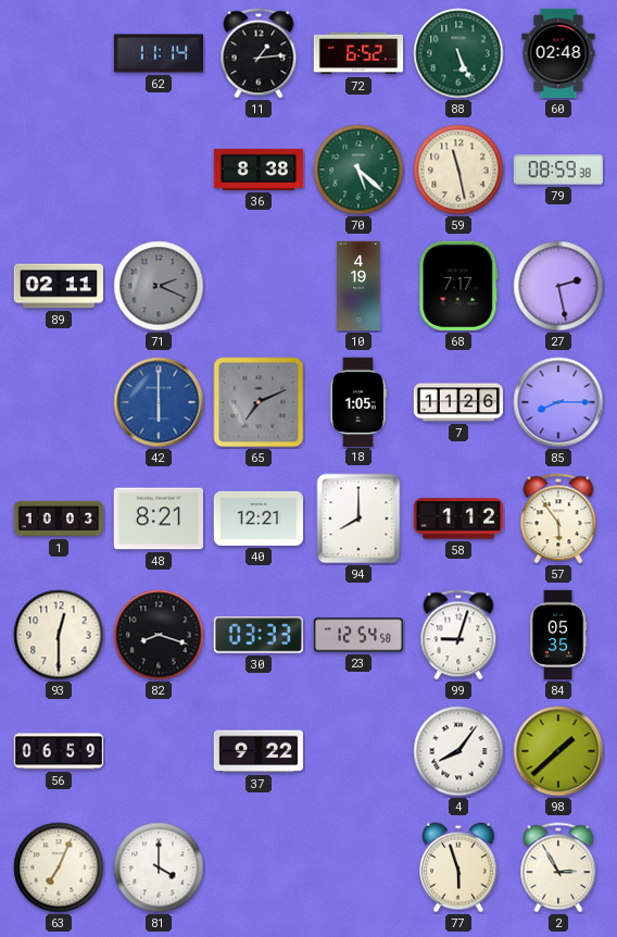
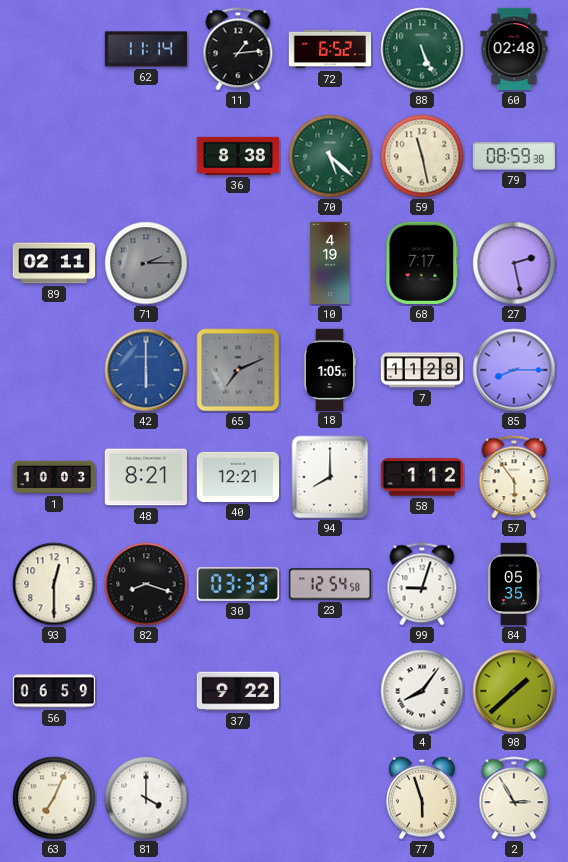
71: 2:19 -> 2:15
7: 11:26 -> 11:28
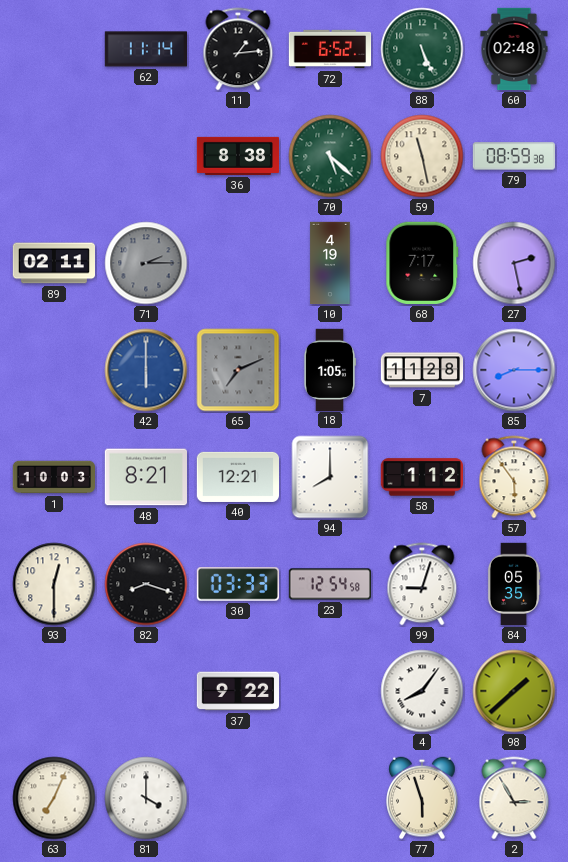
56: 06:59 -> none
